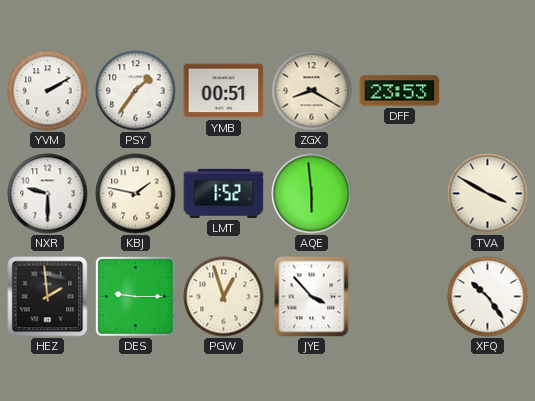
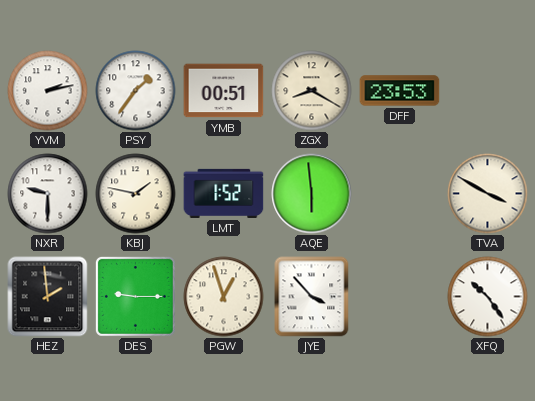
YVM: 2:10 -> 2:13
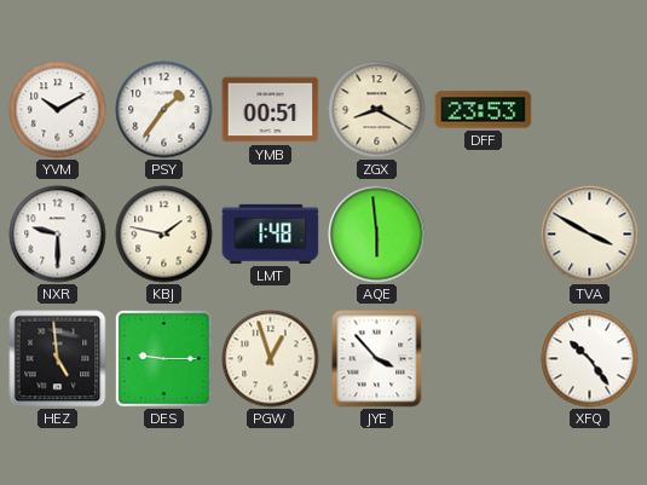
YVM: 2:13 -> 10:10
LMT: 1:52 -> 1:48
HEZ: 1:59 -> 4:59
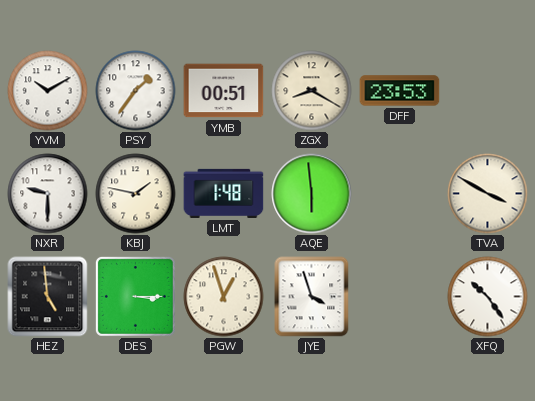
DES: 9:15 -> 3:15
JYE: 3:53 -> 3:57
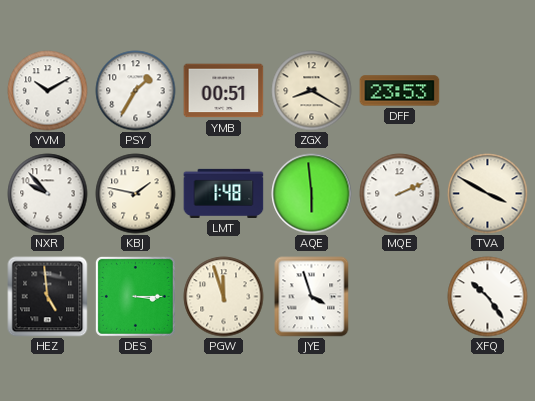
PSY: 1:36 -> 1:35
NXR: 9:30 -> 9:53
MQE: none -> 2:11
PGW: 12:57 -> 11:57
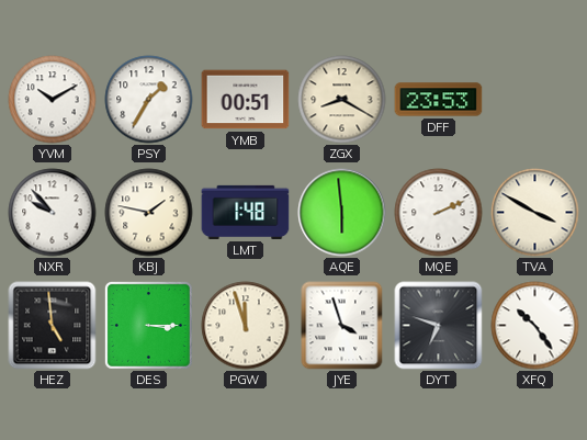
DYT: none -> 6:48
